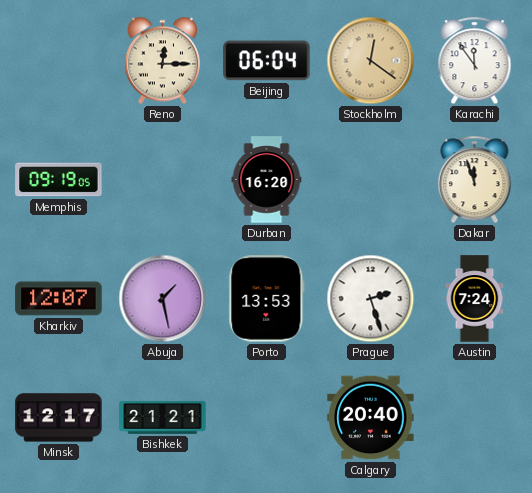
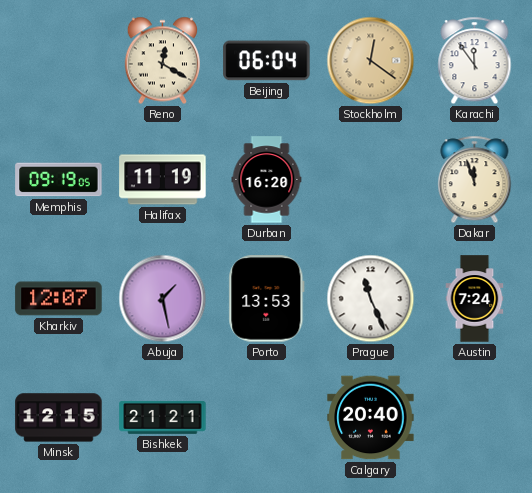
Reno: 12:15 -> 12:20
Halifax: none -> 11:19
Prague: 2:27 -> 11:26
Minsk: 12:17 -> 12:15
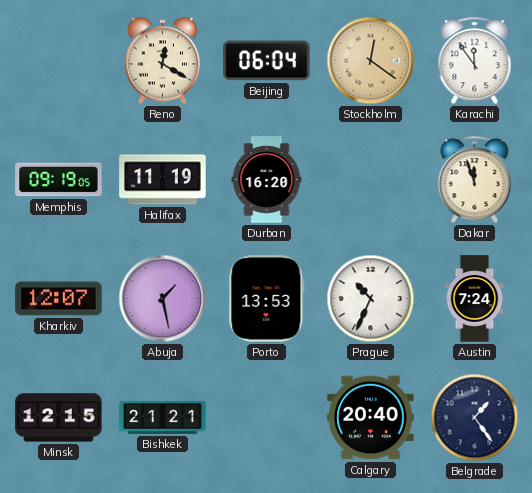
Prague: 11:26 -> 10:34
Belgrade: none -> 1:24
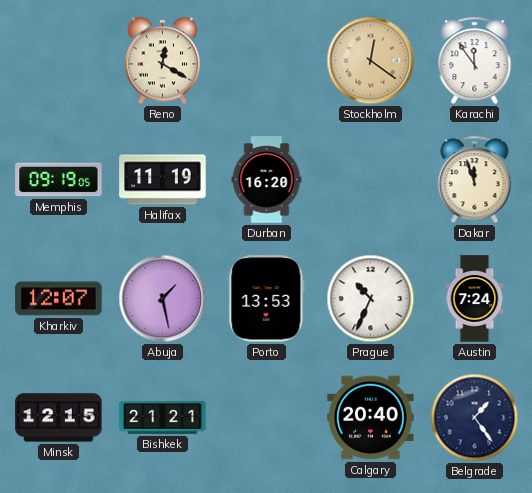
Beijing: 06:04 -> none
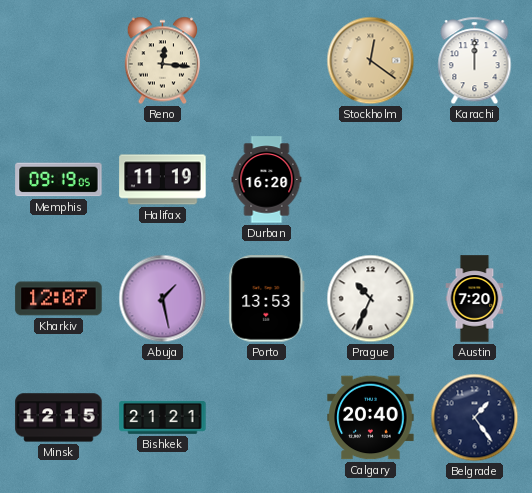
Reno: 12:20 -> 12:16
Karachi: 11:54 -> 12:00
Dakar: 11:57 -> none
Austin: 7:24 -> 7:20
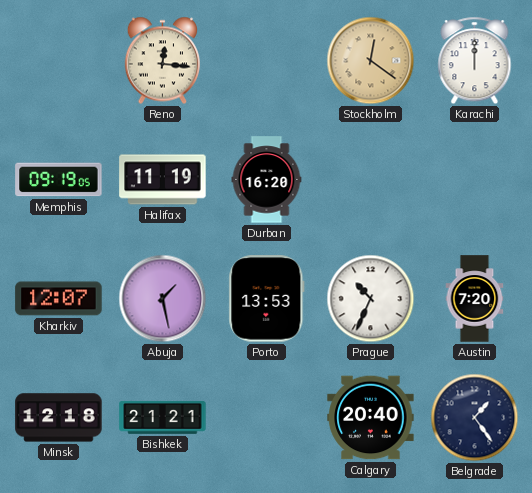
Minsk: 12:15 -> 12:18
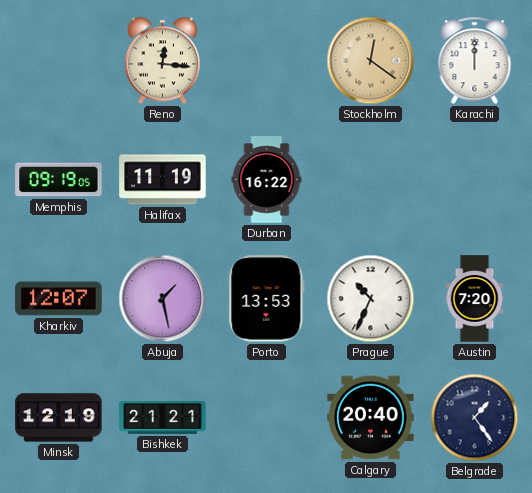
Durban: 16:20 -> 16:22
Minsk: 12:18 -> 12:19
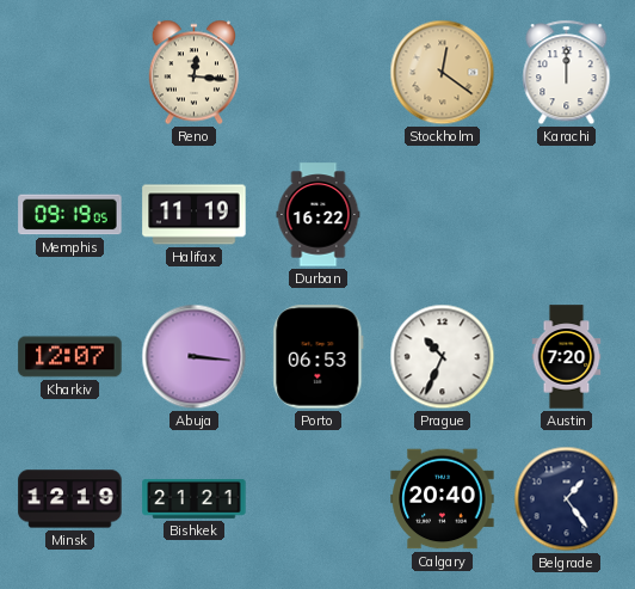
Abuja: 1:28 -> 3:16
Porto: 13:53 -> 06:53
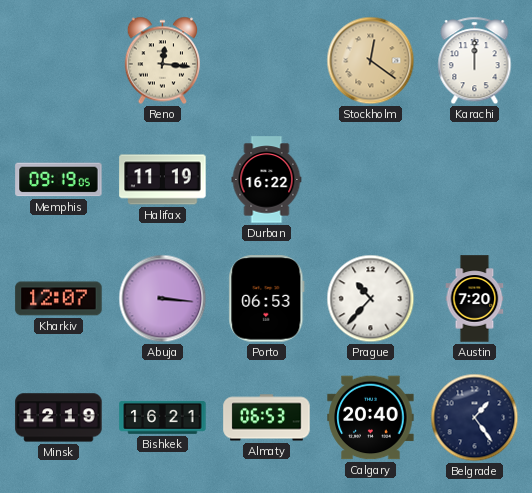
Prague: 10:34 -> 10:37
Bishkek: 21:21 -> 16:21
Almaty: none -> 06:53
